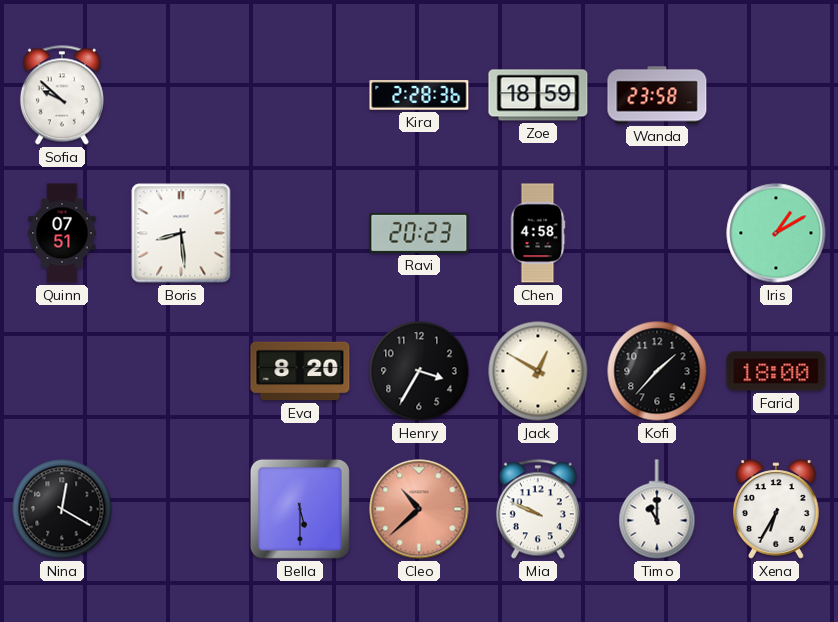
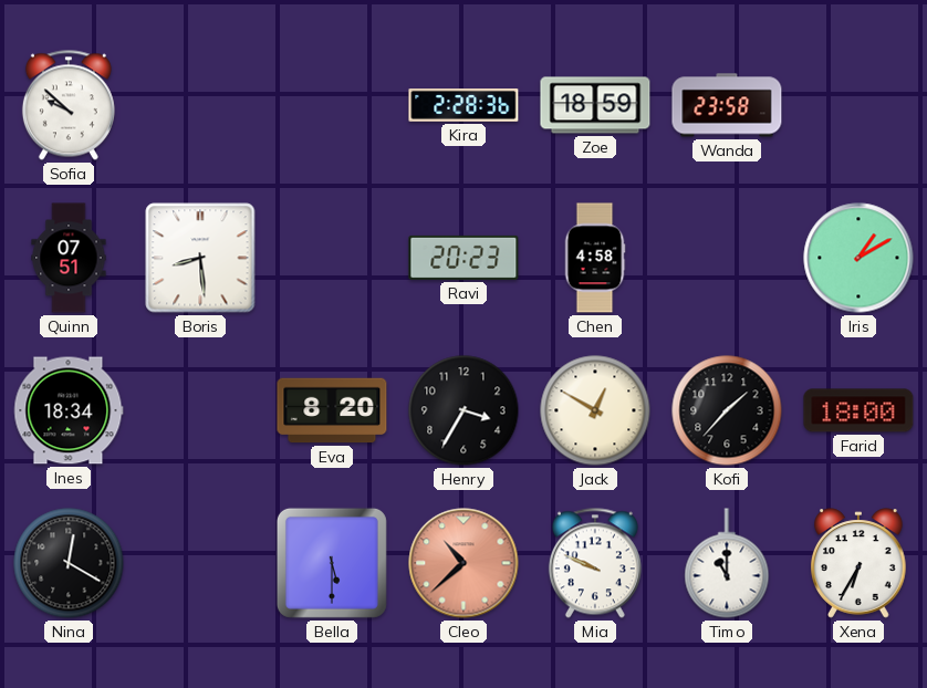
Ines: none -> 18:34
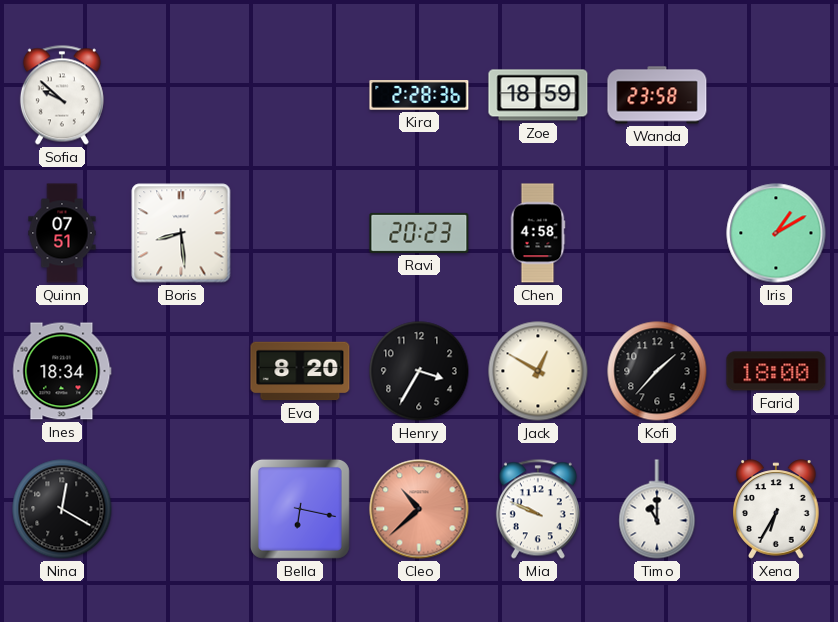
Bella: 5:30 -> 6:17
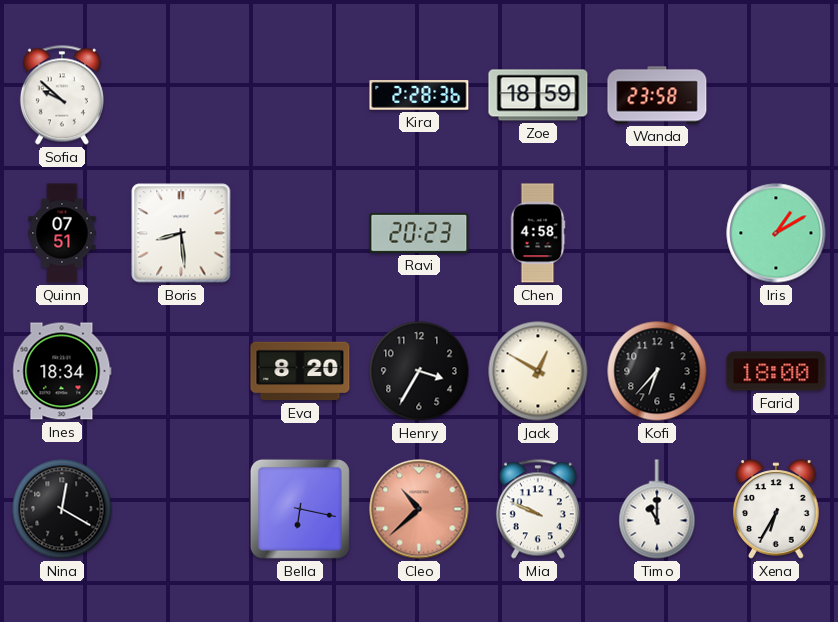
Kofi: 1:37 -> 6:37
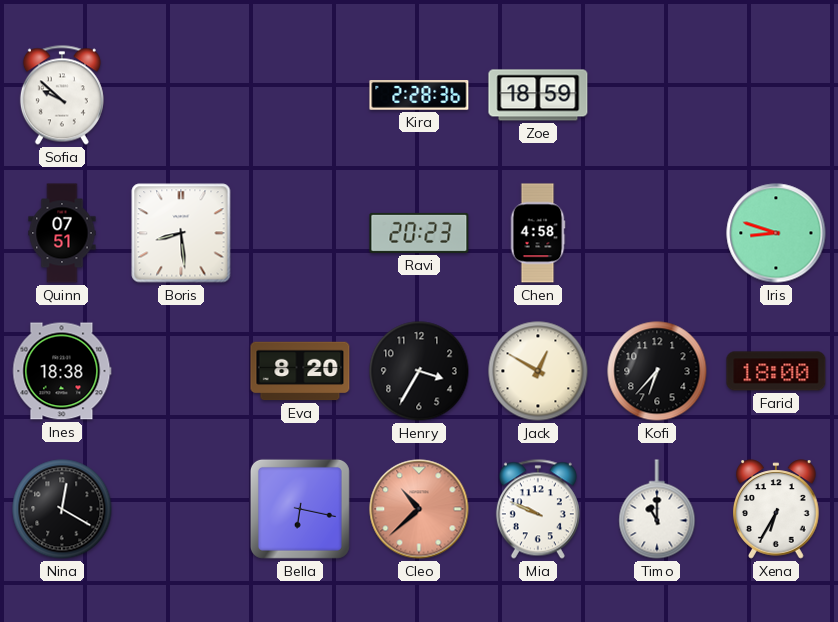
Wanda: 23:58 -> none
Iris: 1:10 -> 8:48
Ines: 18:34 -> 18:38
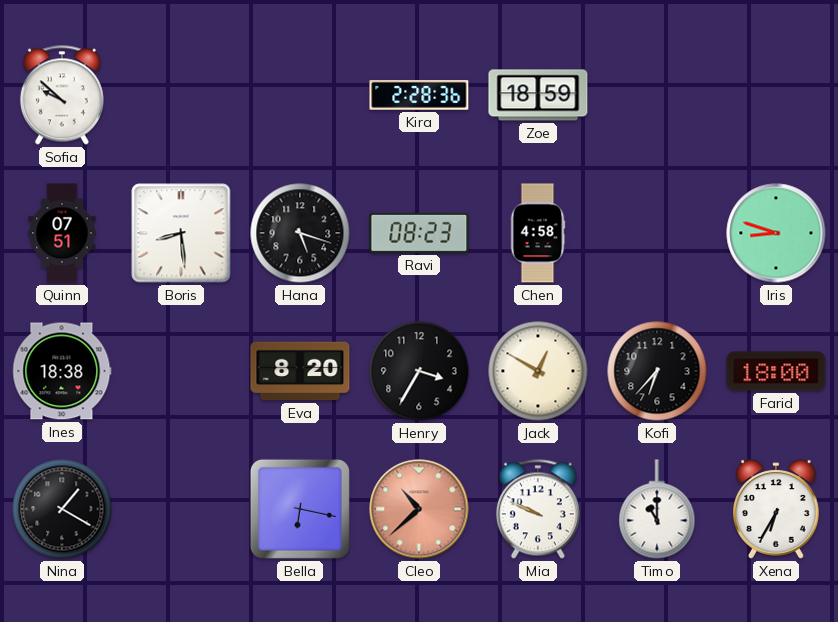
Hana: none -> 5:18
Ravi: 20:23 -> 08:23
Nina: 12:20 -> 1:20
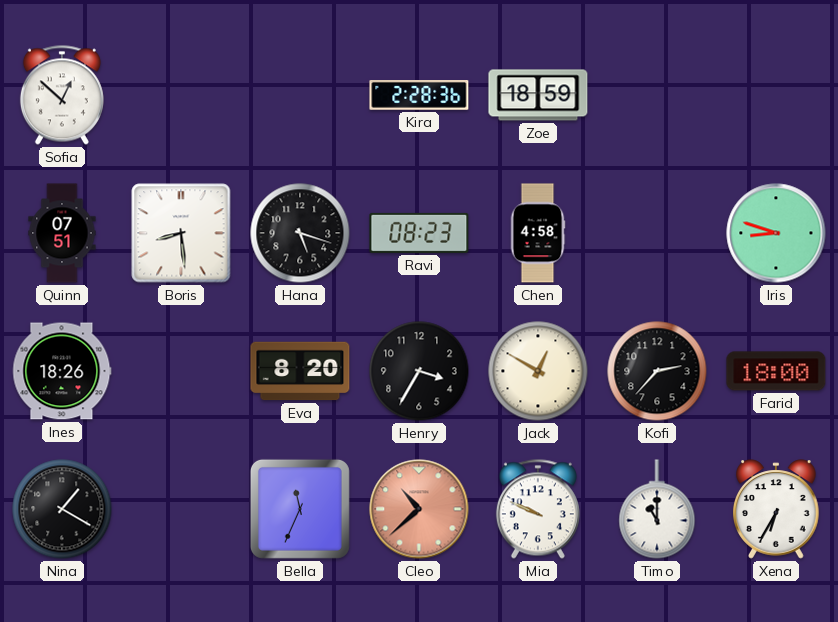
Sofia: 9:52 -> 12:52
Ines: 18:38 -> 18:26
Kofi: 6:37 -> 2:37
Bella: 6:17 -> 11:34
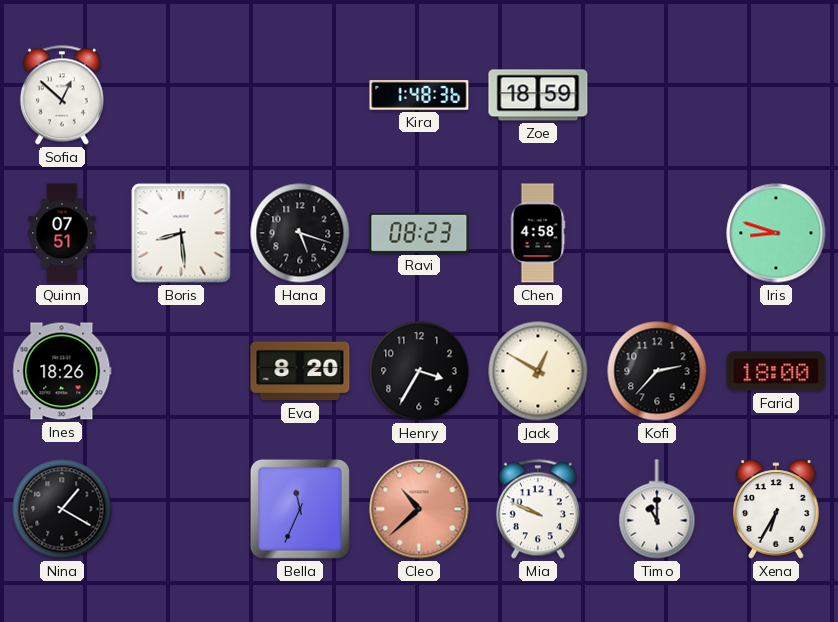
Kira: 2:28 -> 1:48
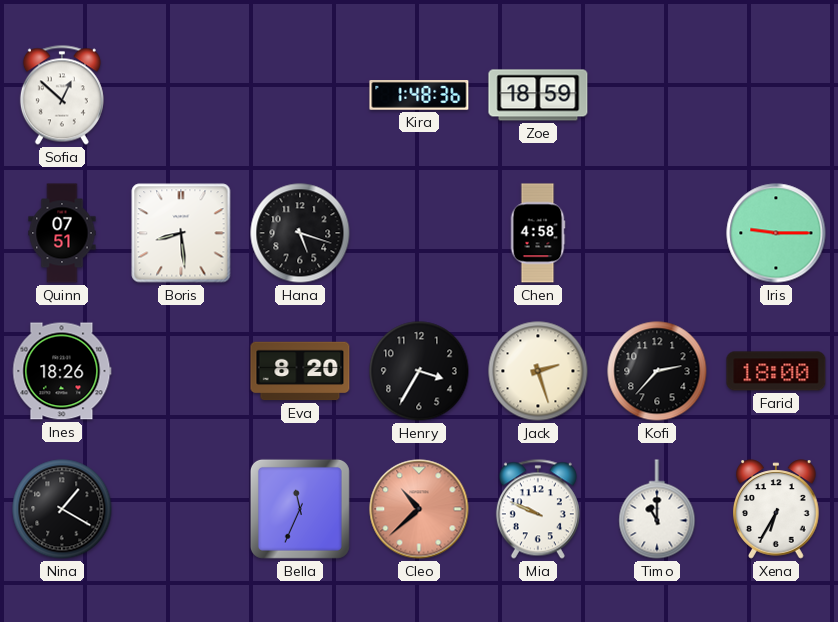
Ravi: 08:23 -> none
Iris: 8:48 -> 9:15
Jack: 12:50 -> 2:27
